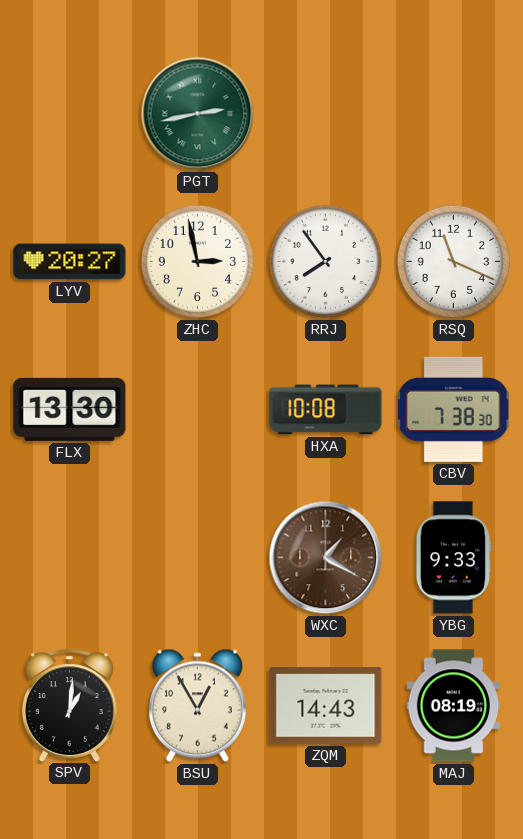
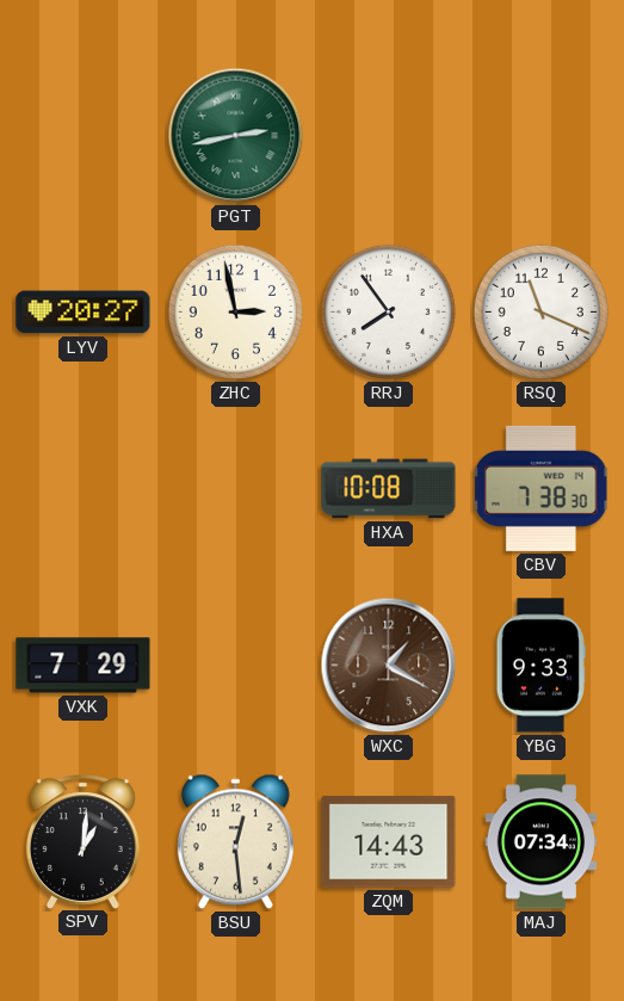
FLX: 13:30 -> none
VXK: none -> 7:29
BSU: 12:55 -> 12:29
MAJ: 08:19 -> 07:34
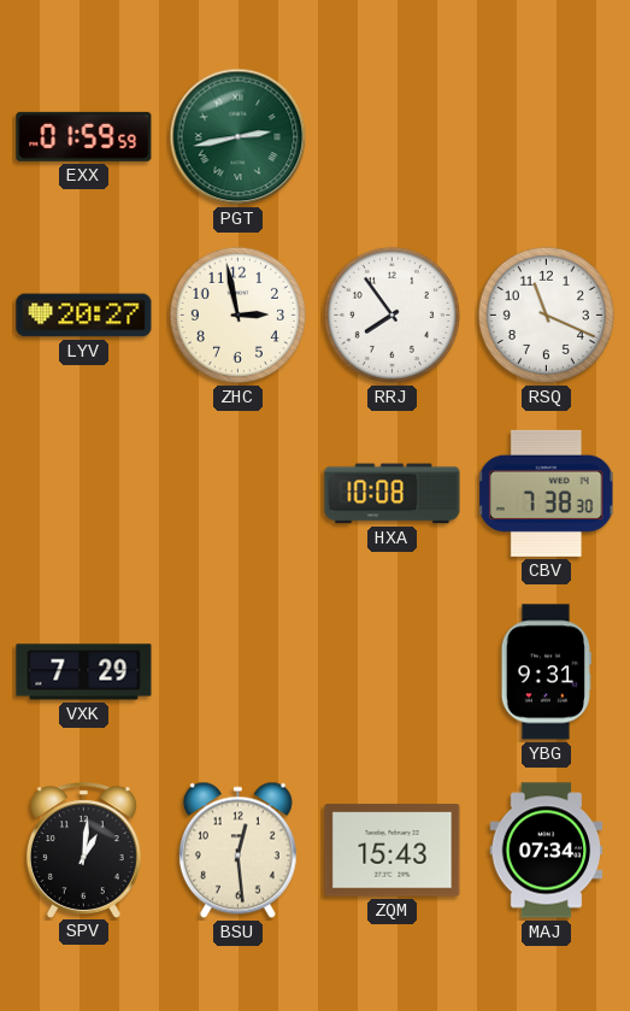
EXX: none -> 01:59
WXC: 1:20 -> none
YBG: 9:33 -> 9:31
ZQM: 14:43 -> 15:43
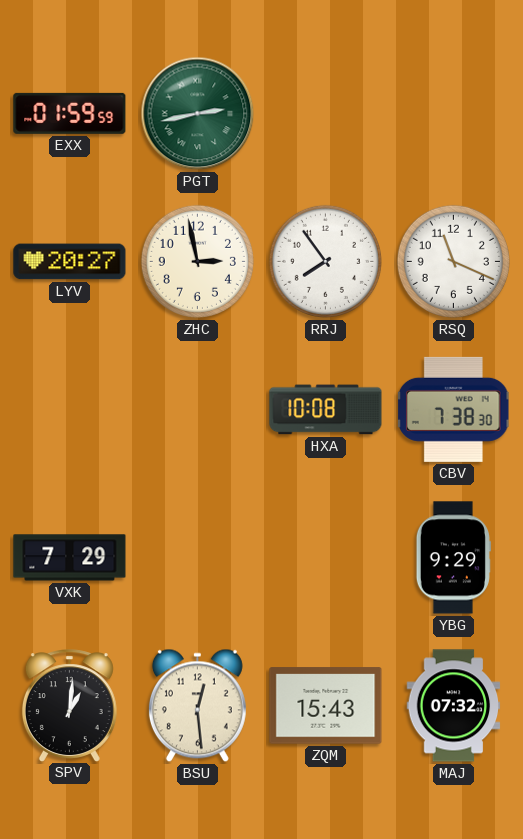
YBG: 9:31 -> 9:29
MAJ: 07:34 -> 07:32
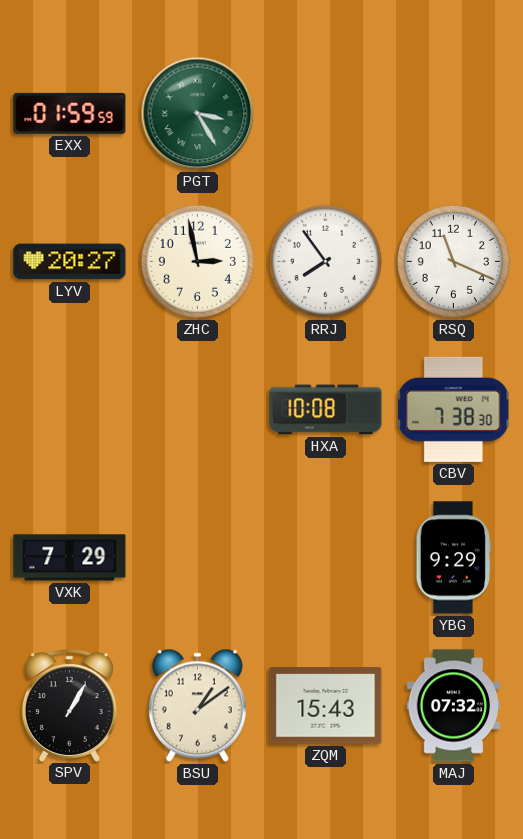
PGT: 2:43 -> 3:25
SPV: 1:01 -> 1:05
BSU: 12:29 -> 1:09
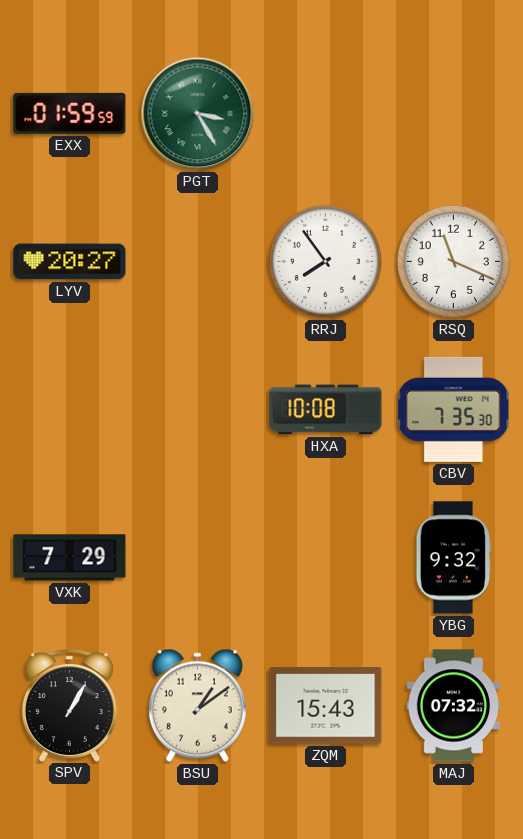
ZHC: 2:58 -> none
CBV: 7:38 -> 7:35
YBG: 9:29 -> 9:32
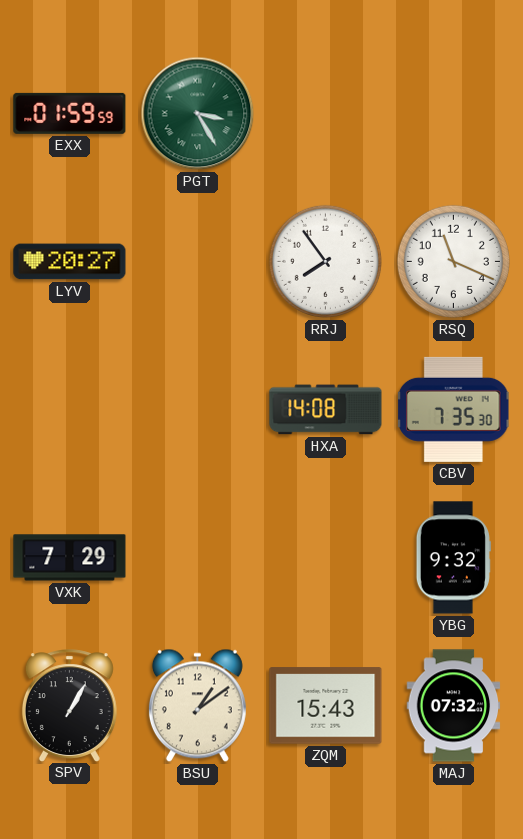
HXA: 10:08 -> 14:08
